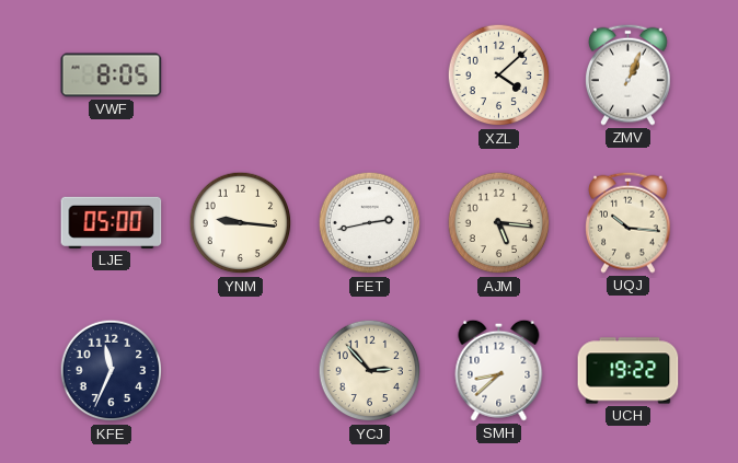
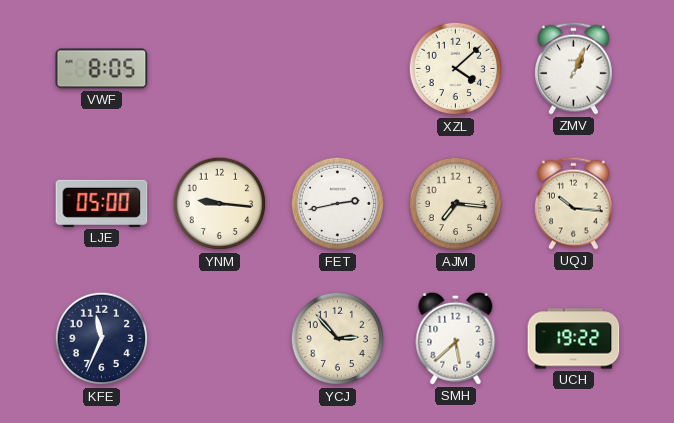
AJM: 5:16 -> 7:16
SMH: 8:38 -> 5:38
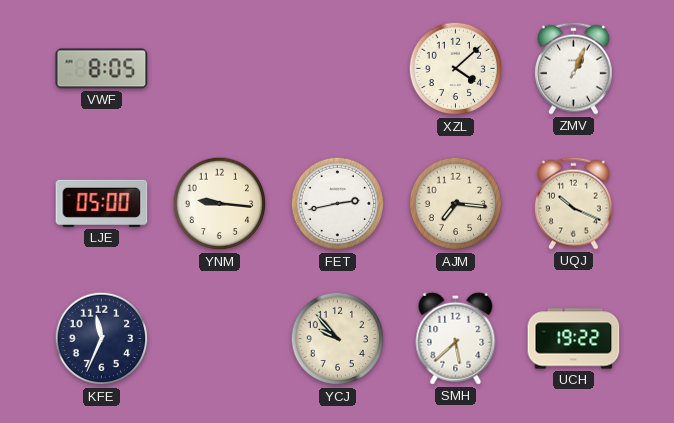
UQJ: 10:16 -> 10:19
YCJ: 2:53 -> 9:53
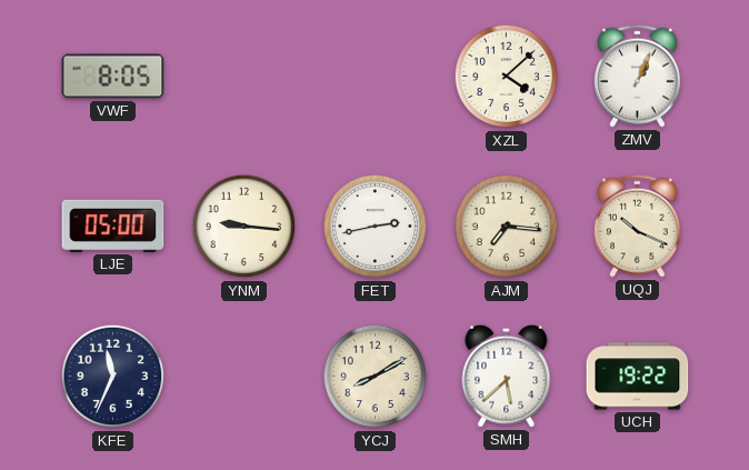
YCJ: 9:53 -> 8:10
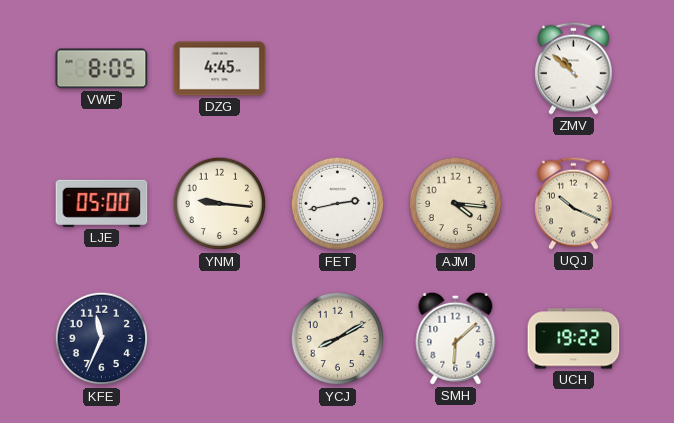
DZG: none -> 4:45
XZL: 4:08 -> none
ZMV: 1:04 -> 10:52
AJM: 7:16 -> 4:16
SMH: 5:38 -> 6:08
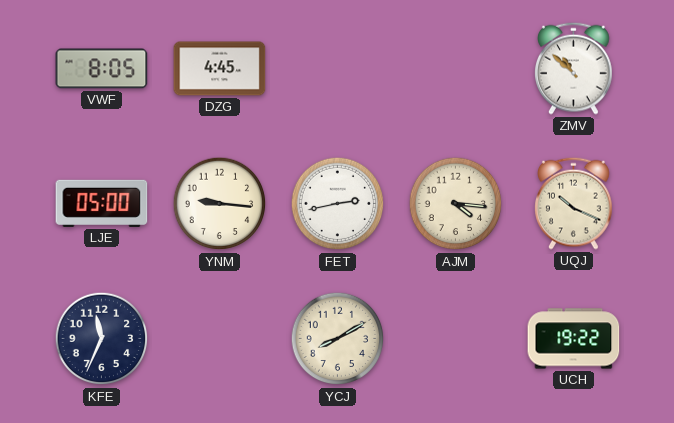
SMH: 6:08 -> none
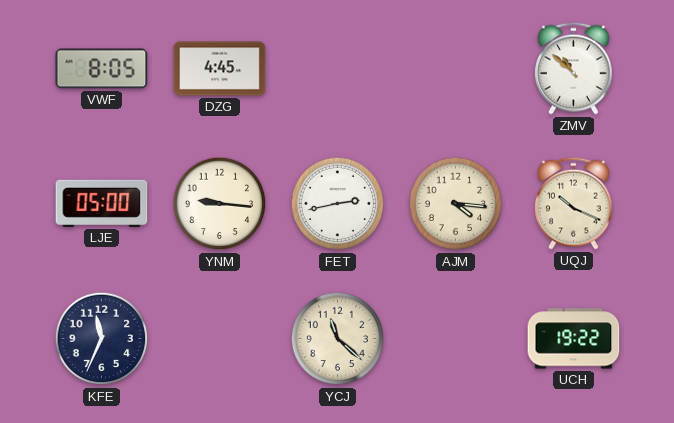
YCJ: 8:10 -> 11:22
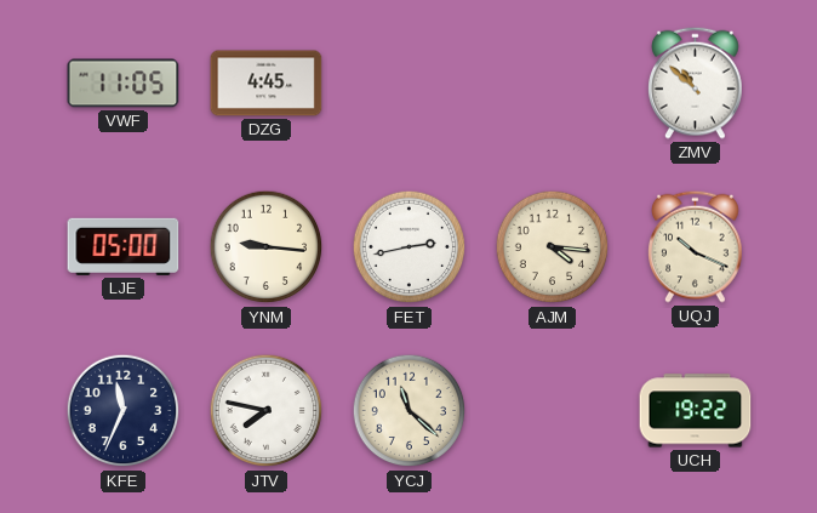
VWF: 8:05 -> 11:05
JTV: none -> 7:47
